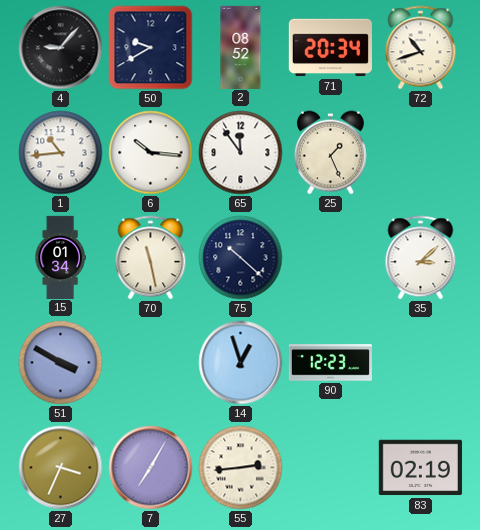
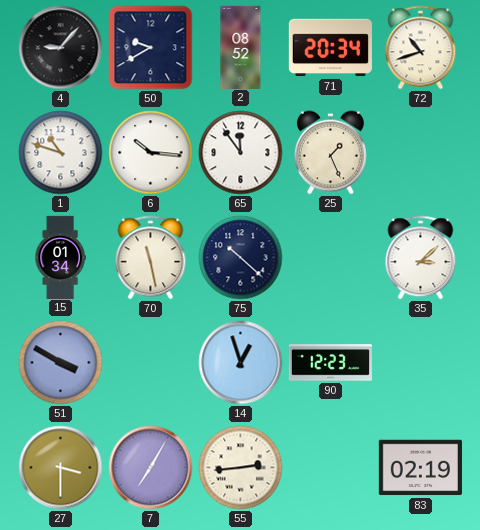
1: 10:44 -> 10:48
27: 3:34 -> 3:30
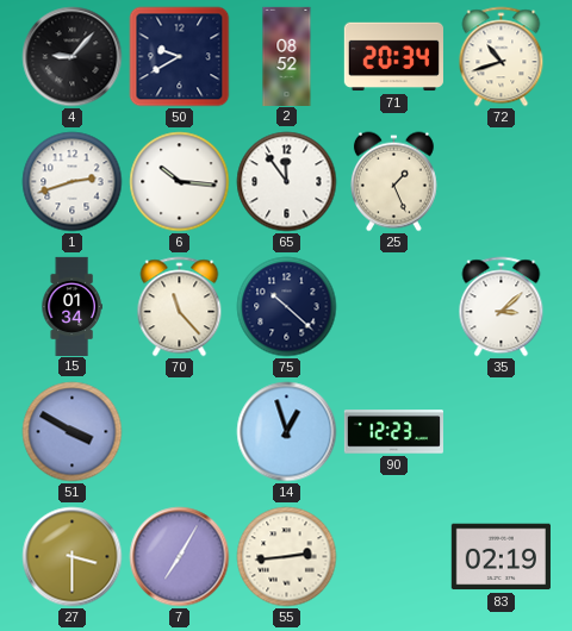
1: 10:48 -> 2:42
70: 11:28 -> 11:23
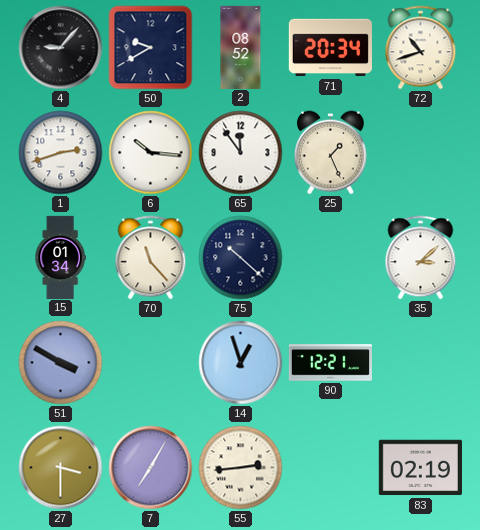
90: 12:23 -> 12:21
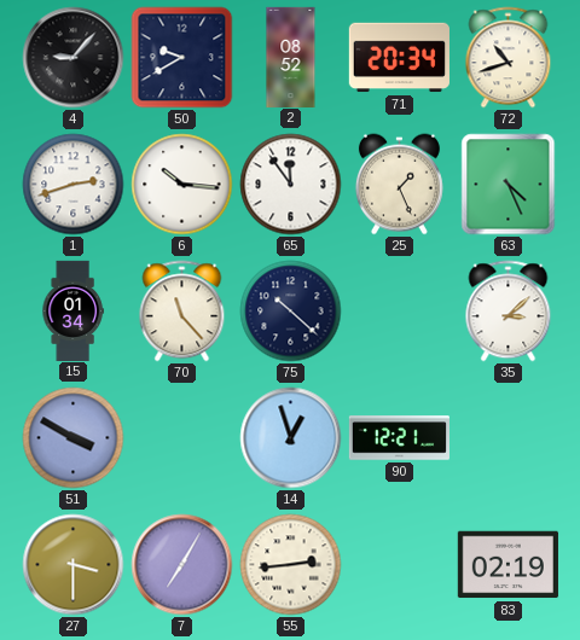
63: none -> 4:26
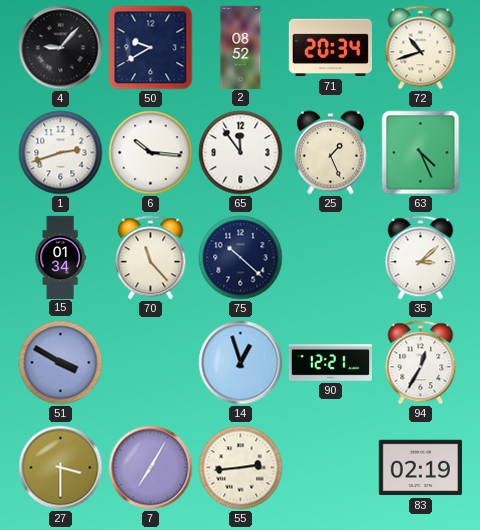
94: none -> 12:35
